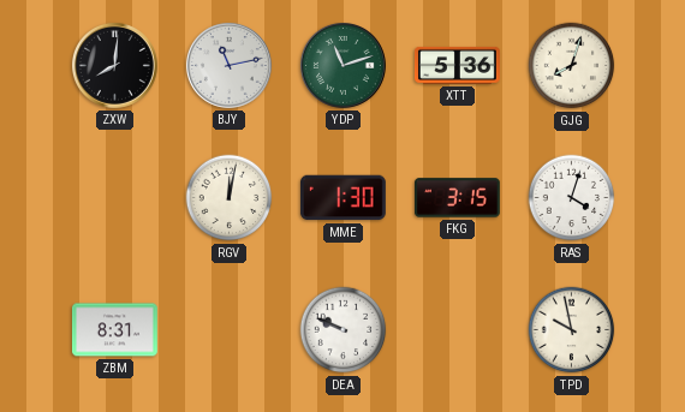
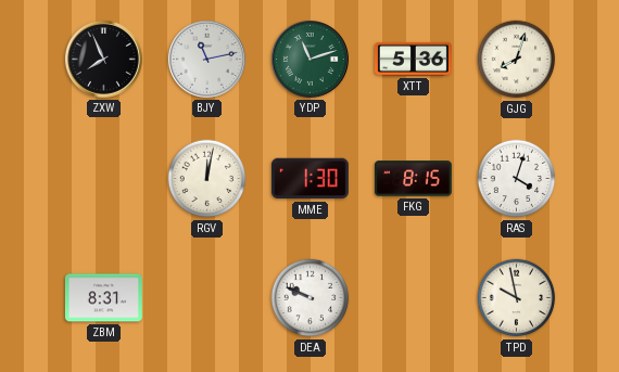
ZXW: 8:01 -> 7:56
FKG: 3:15 -> 8:15
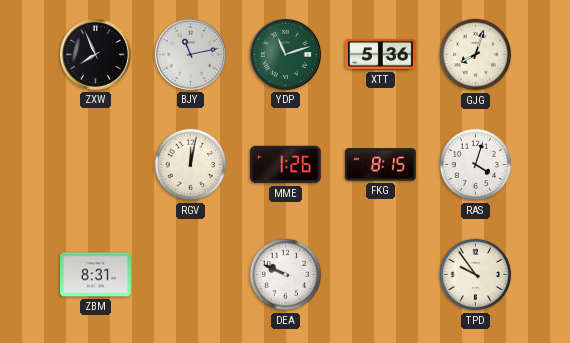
MME: 1:30 -> 1:26
TPD: 9:58 -> 9:54
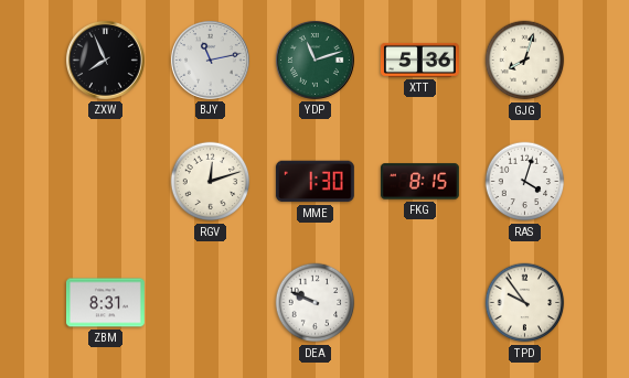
RGV: 12:02 -> 12:12
MME: 1:26 -> 1:30
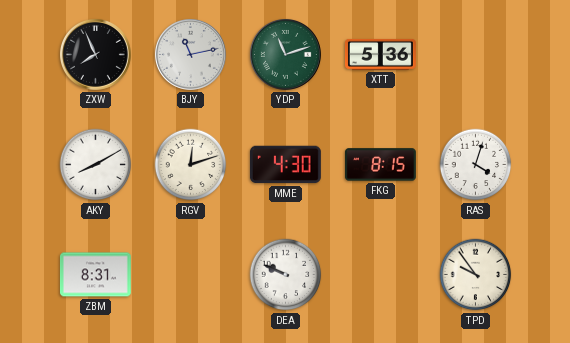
GJG: 8:03 -> none
AKY: none -> 8:10
MME: 1:30 -> 4:30
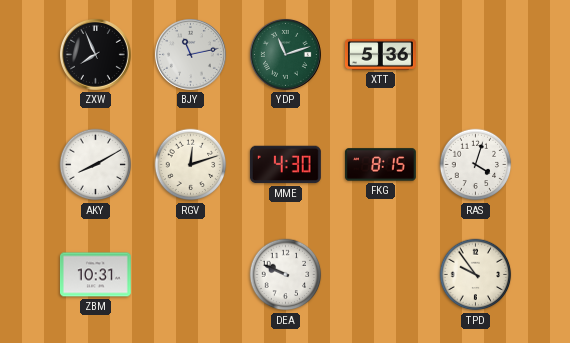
ZBM: 8:31 -> 10:31
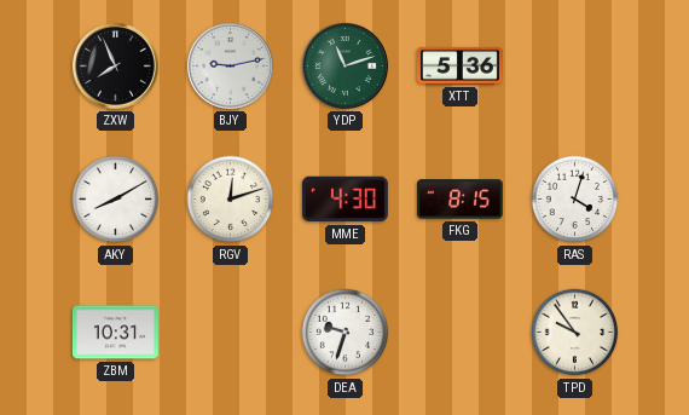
BJY: 11:13 -> 9:13
DEA: 9:49 -> 9:33
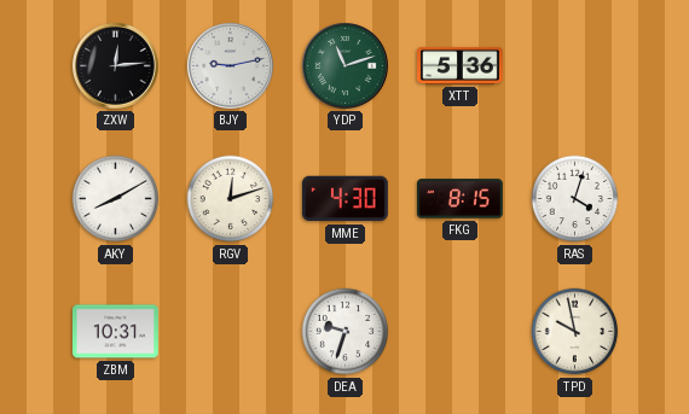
ZXW: 7:56 -> 12:14
TPD: 9:54 -> 9:58
